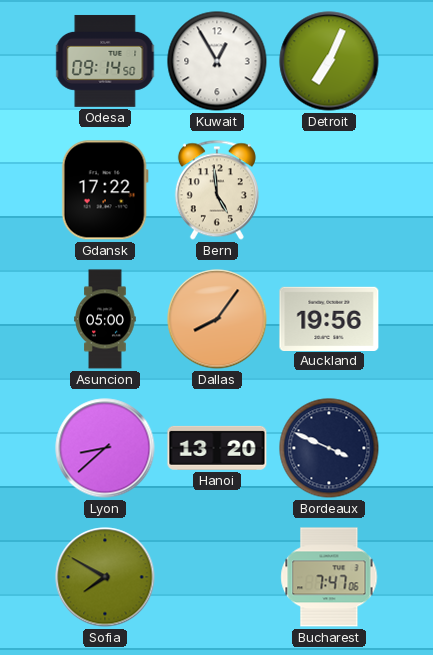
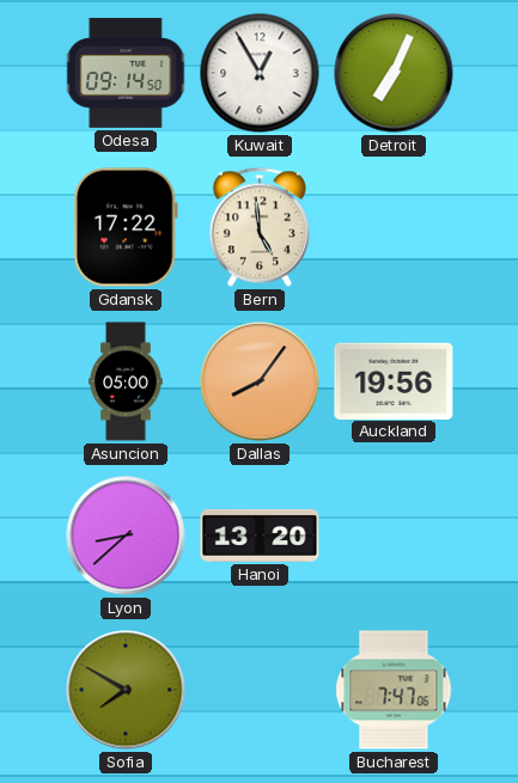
Bordeaux: 3:49 -> none
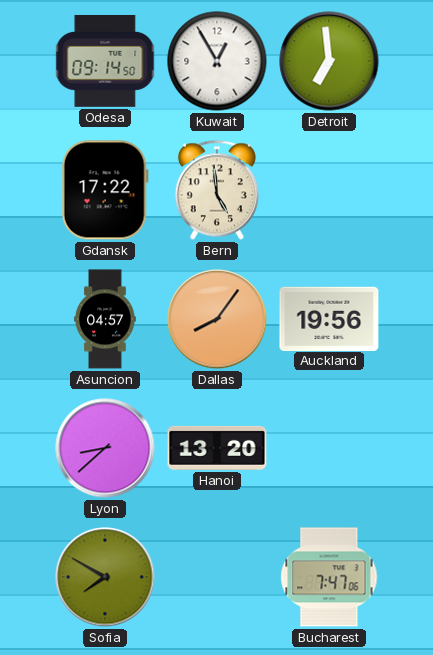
Detroit: 7:04 -> 6:59
Asuncion: 05:00 -> 04:57
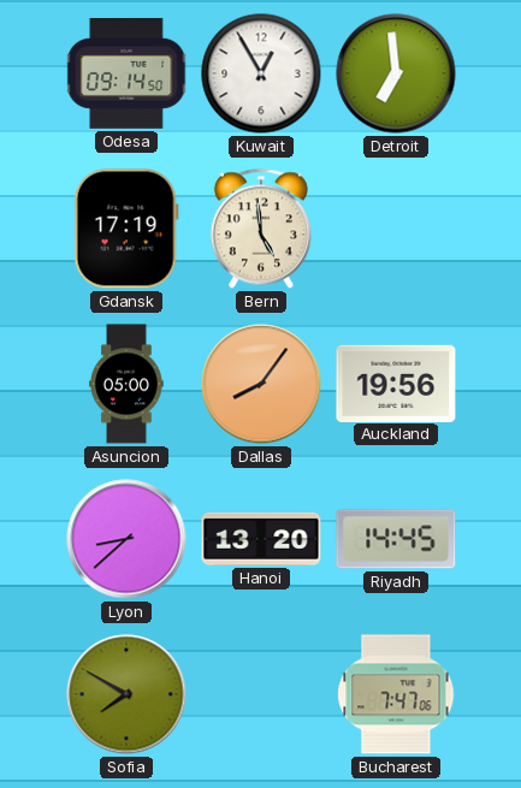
Gdansk: 17:22 -> 17:19
Asuncion: 04:57 -> 05:00
Riyadh: none -> 14:45
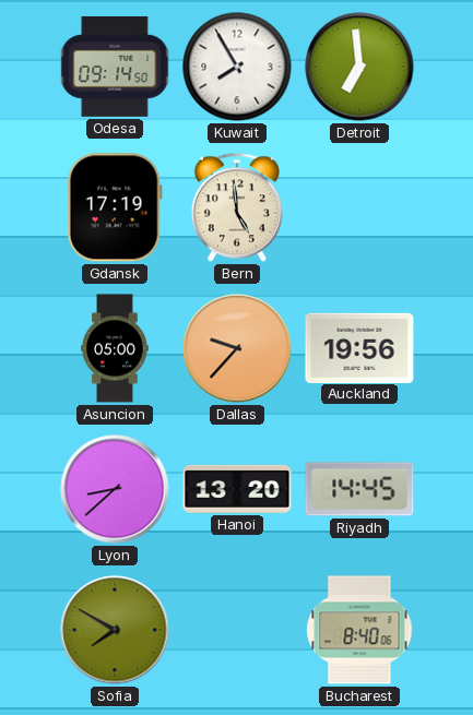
Kuwait: 12:55 -> 7:55
Dallas: 8:06 -> 9:37
Bucharest: 7:47 -> 8:40
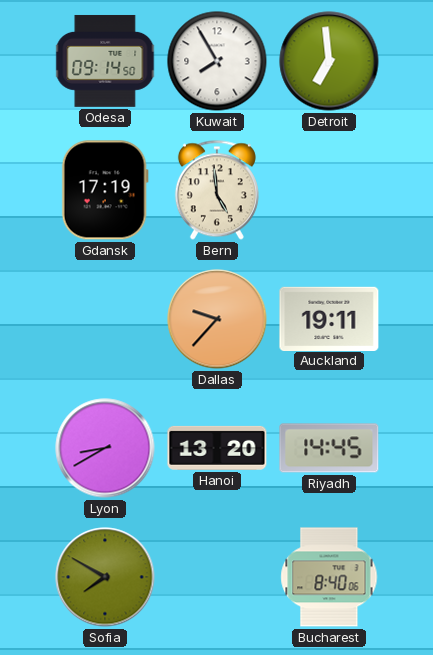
Asuncion: 05:00 -> none
Auckland: 19:56 -> 19:11
Lyon: 8:38 -> 8:40
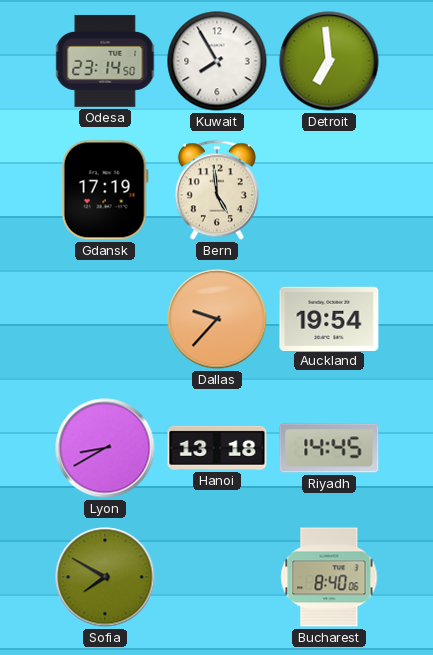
Odesa: 09:14 -> 23:14
Auckland: 19:11 -> 19:54
Hanoi: 13:20 -> 13:18
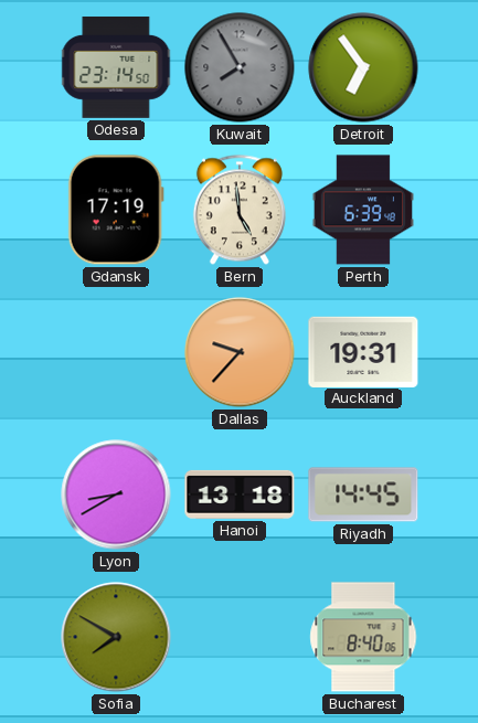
Kuwait dial: white -> grey
Detroit: 6:59 -> 6:54
Perth: none -> 6:39
Auckland: 19:54 -> 19:31
